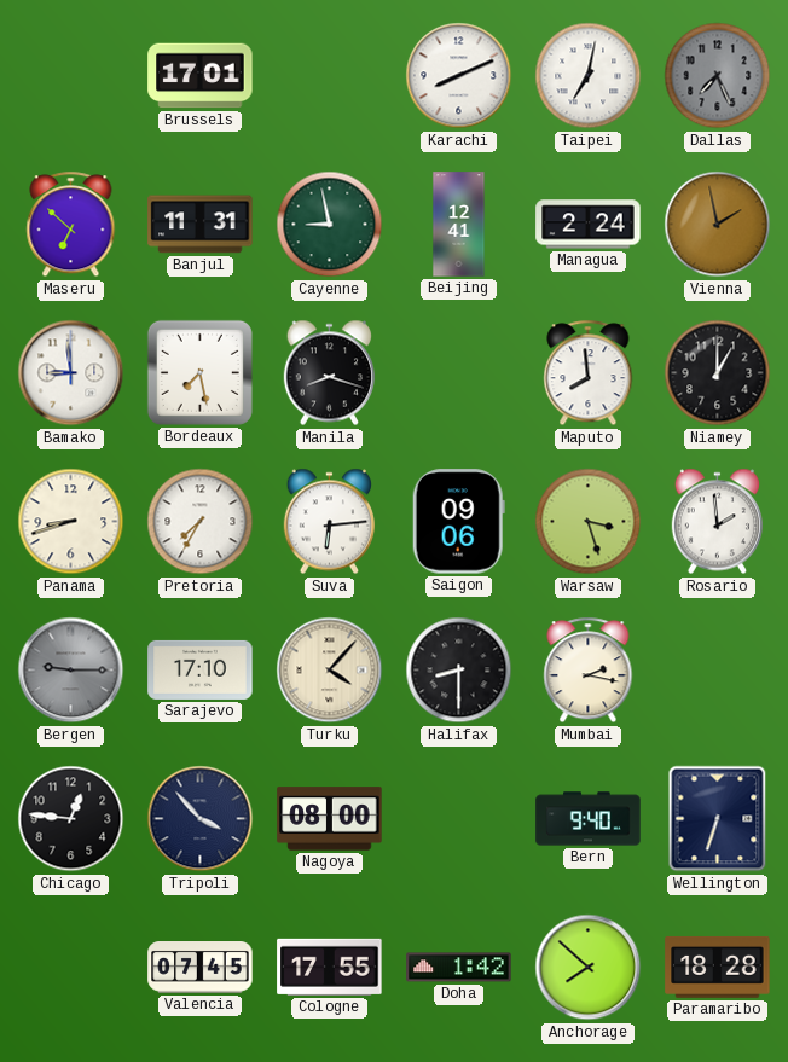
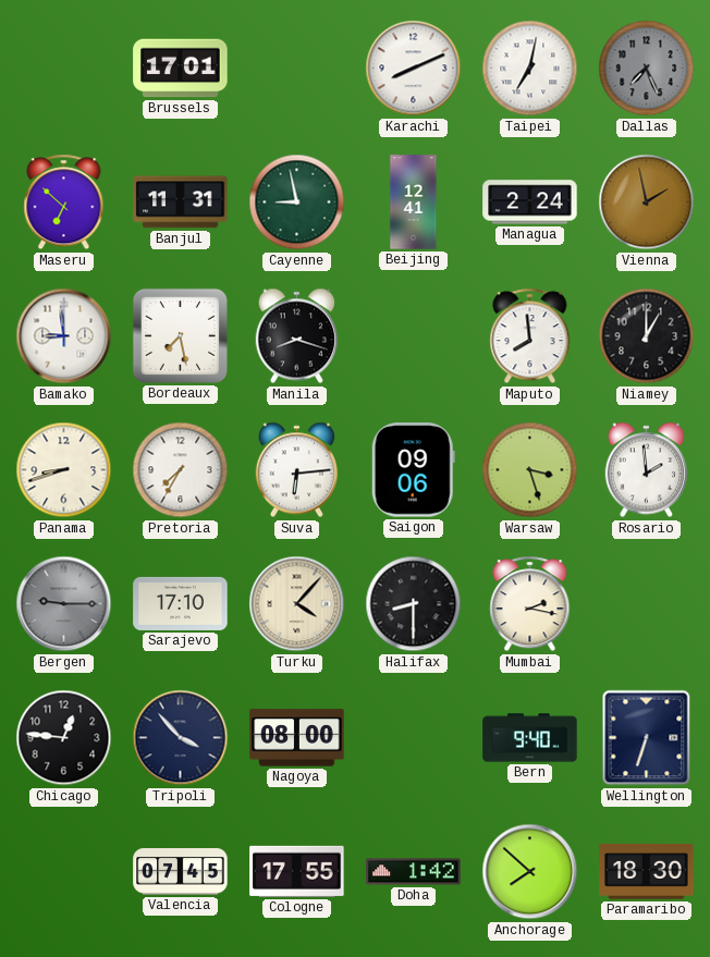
Paramaribo: 18:28 -> 18:30
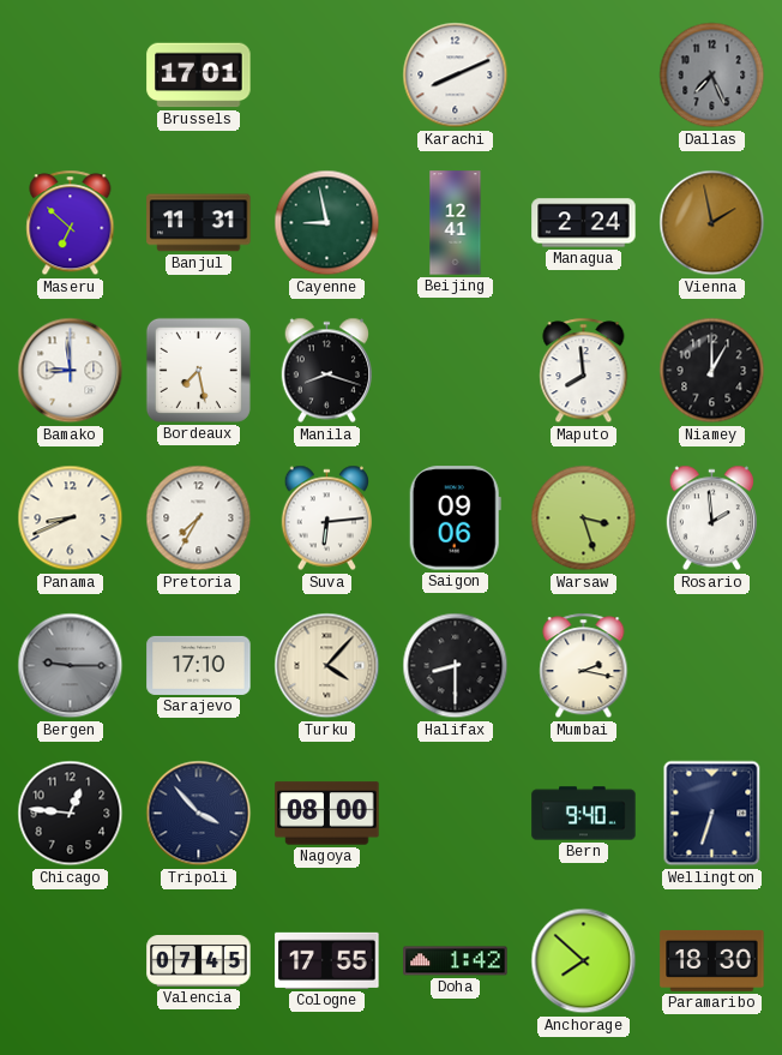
Taipei: 7:02 -> none
Panama: 8:42 -> 8:41
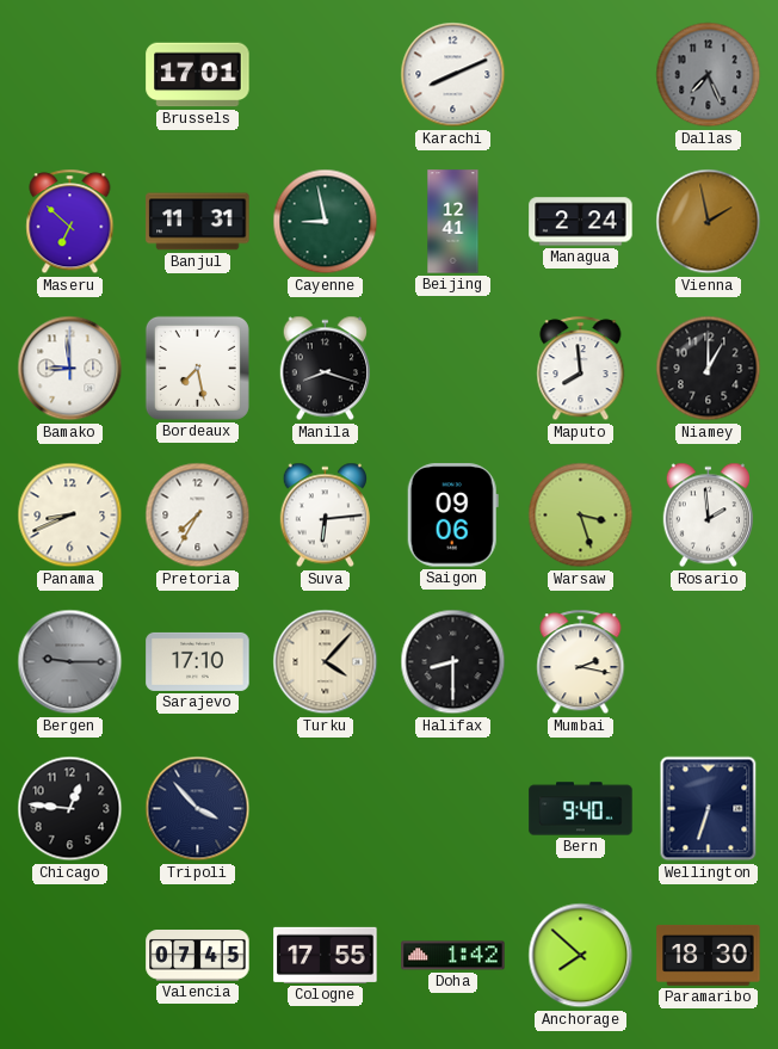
Nagoya: 08:00 -> none
